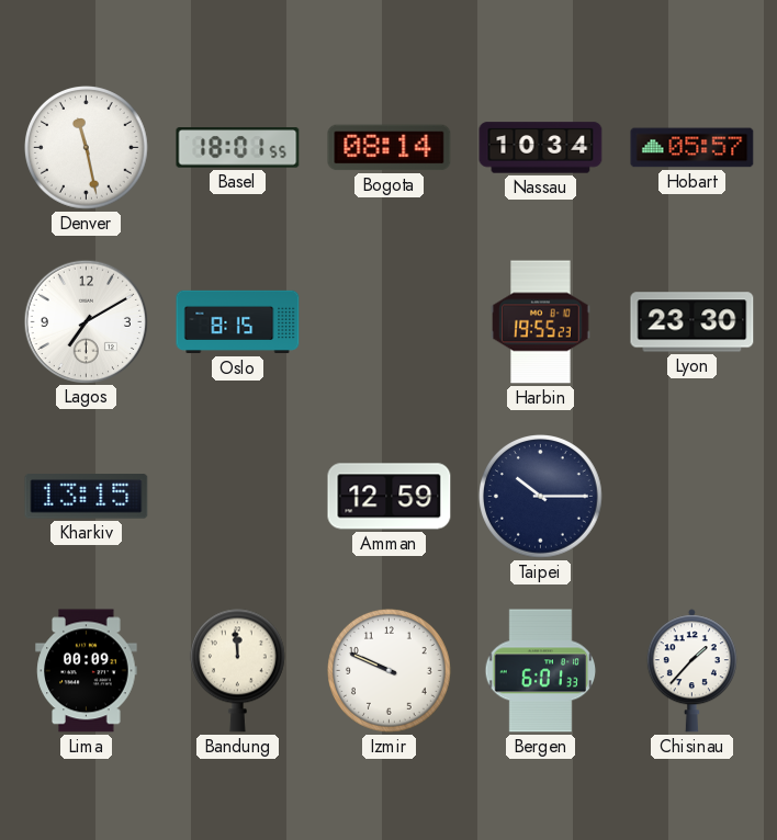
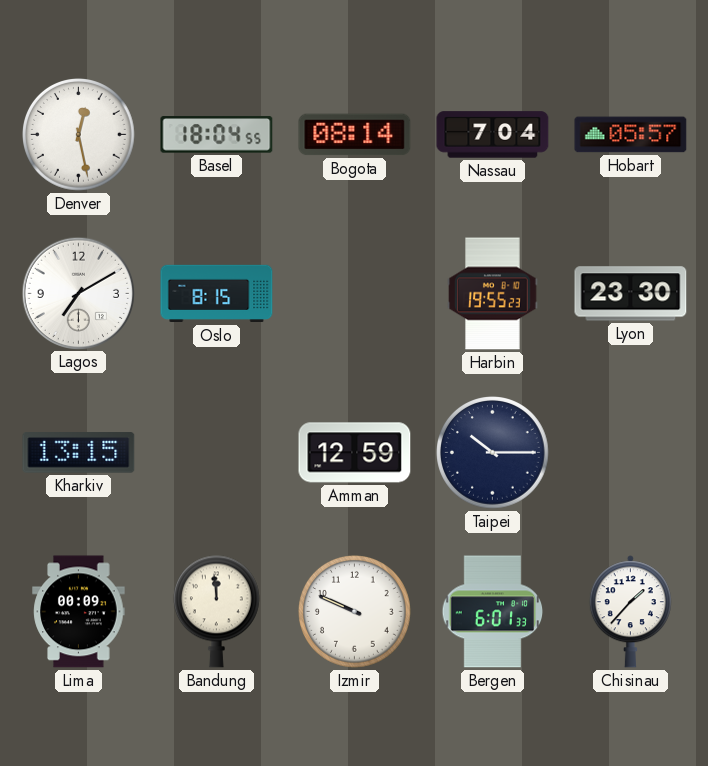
Denver: 11:28 -> 12:28
Basel: 18:01 -> 18:04
Nassau: 10:34 -> 7:04
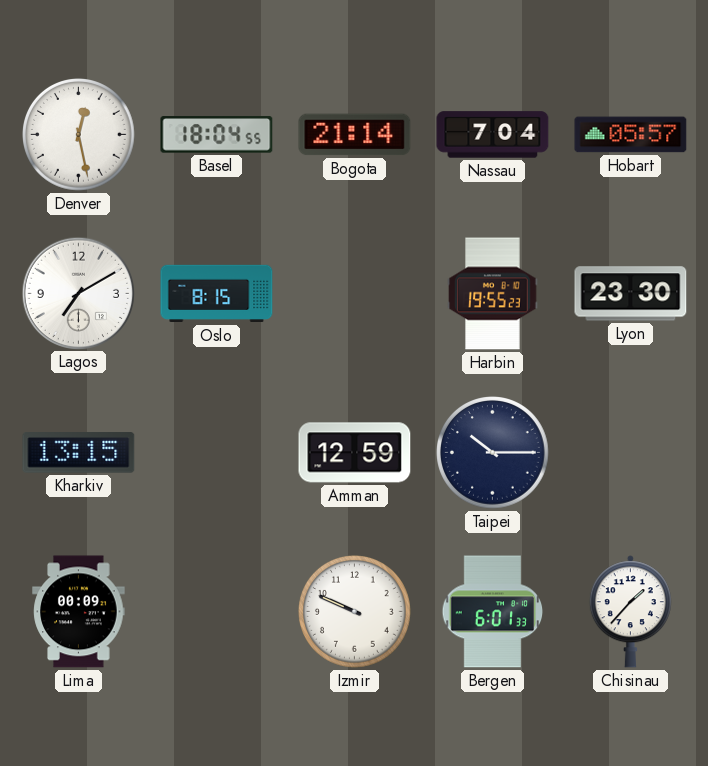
Bogota: 08:14 -> 21:14
Bandung: 11:59 -> none
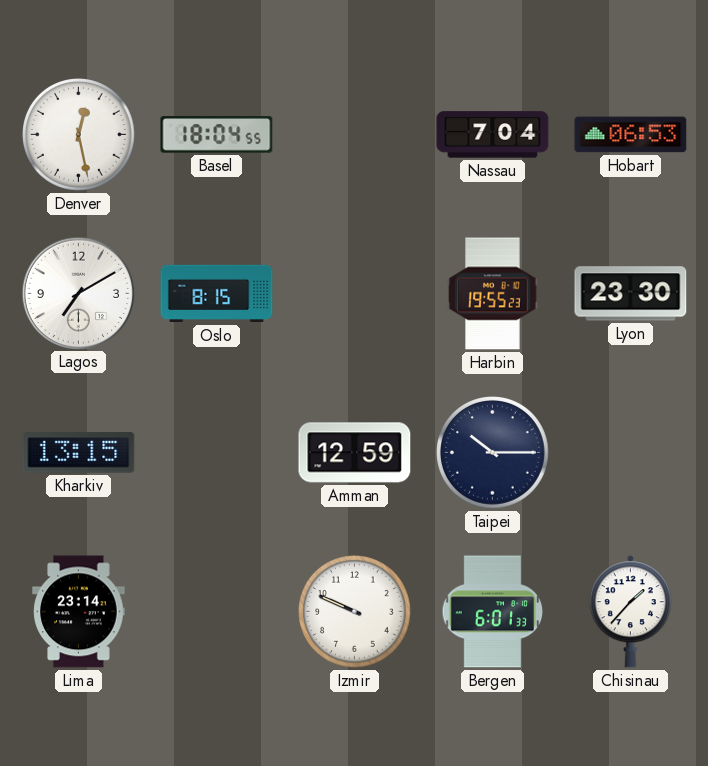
Bogota: 21:14 -> none
Hobart: 05:57 -> 06:53
Lima: 00:09 -> 23:14
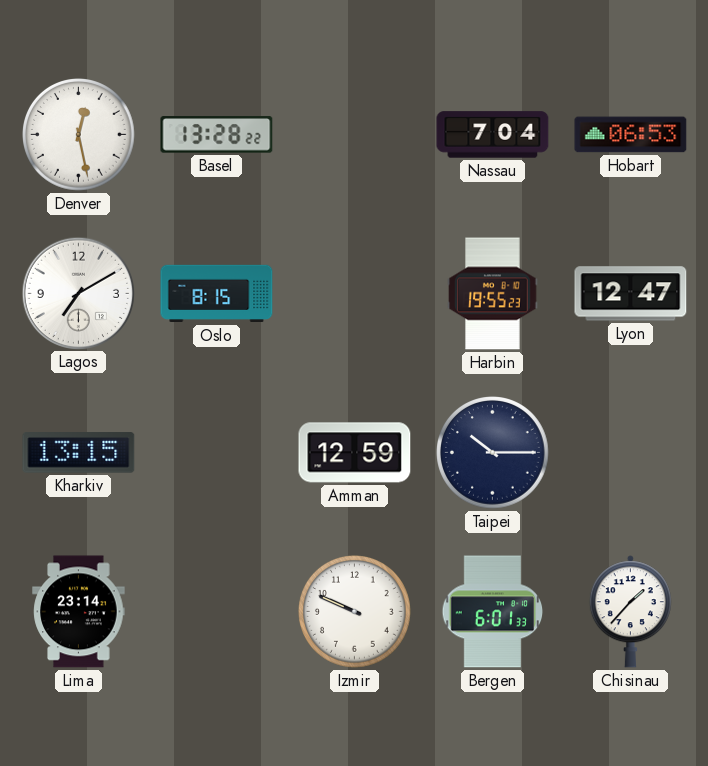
Basel: 18:04 -> 13:28
Lyon: 23:30 -> 12:47
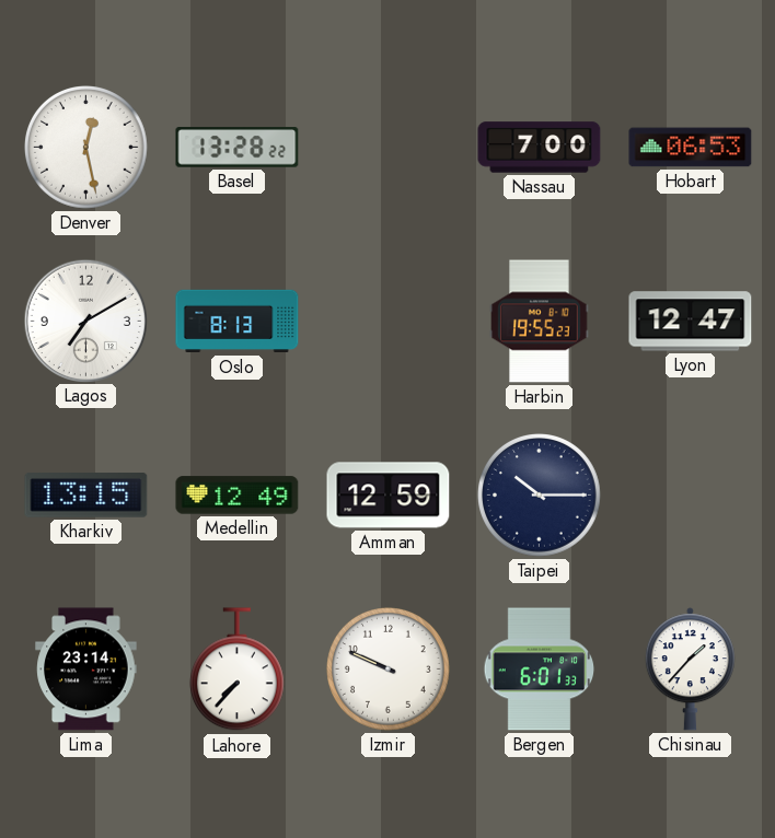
Nassau: 7:04 -> 7:00
Oslo: 8:15 -> 8:13
Medellin: none -> 12:49
Lahore: none -> 7:37
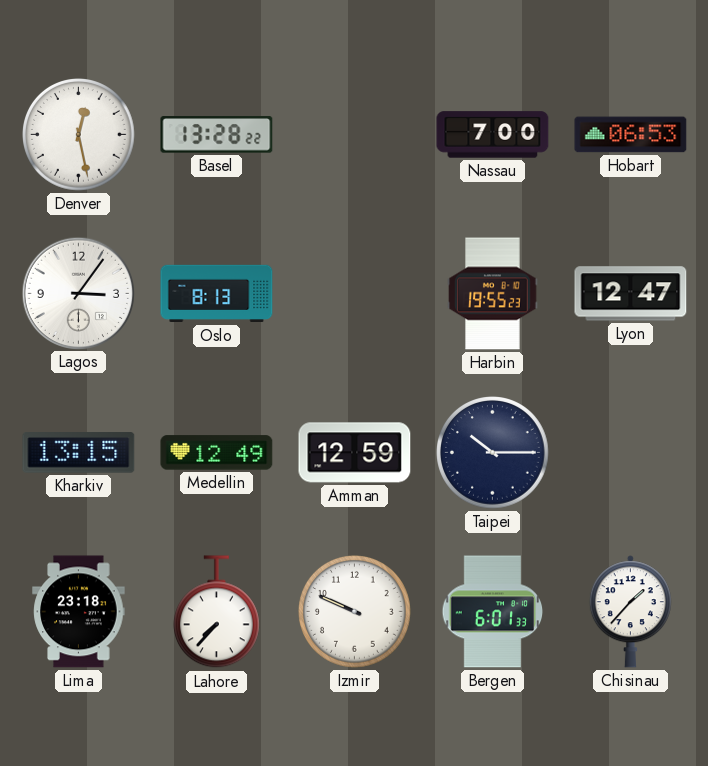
Lagos: 7:10 -> 3:06
Lima: 23:14 -> 23:18
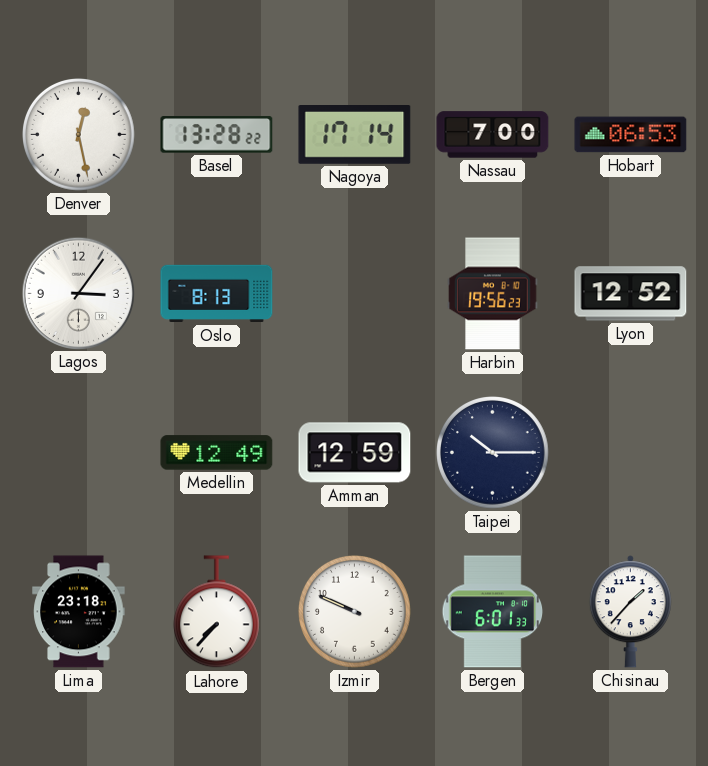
Nagoya: none -> 17:14
Harbin: 19:55 -> 19:56
Lyon: 12:47 -> 12:52
Kharkiv: 13:15 -> none
